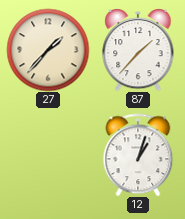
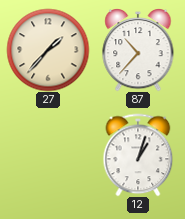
87: 1:37 -> 10:37
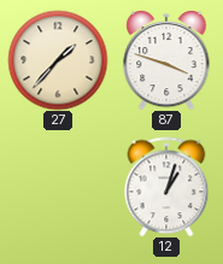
87: 10:37 -> 3:48
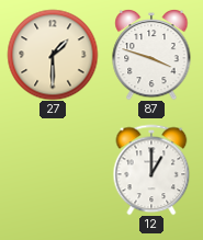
27: 1:37 -> 1:30
12: 1:03 -> 1:00
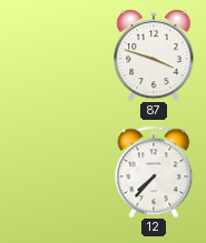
27: 1:30 -> none
12: 1:00 -> 7:37
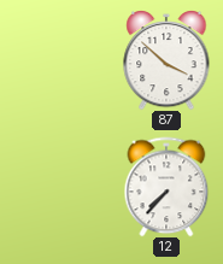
87: 3:48 -> 3:52
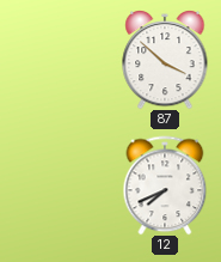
12: 7:37 -> 7:41
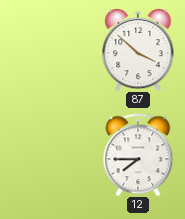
12: 7:41 -> 7:45
